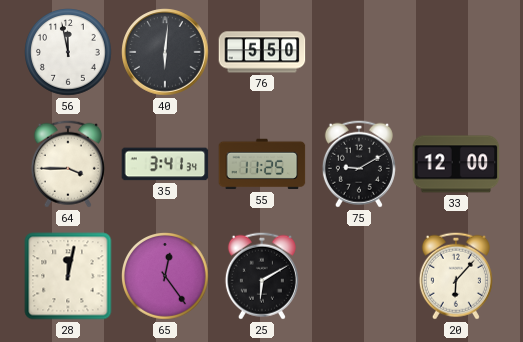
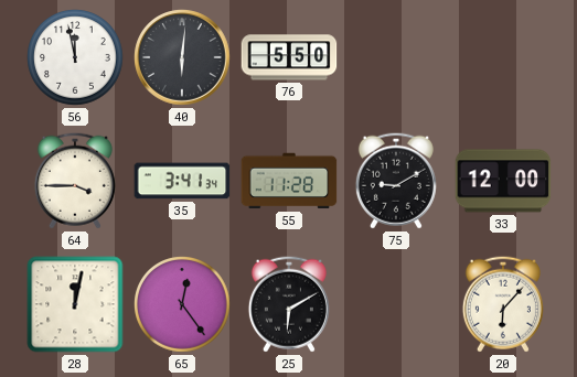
55: 11:25 -> 11:28
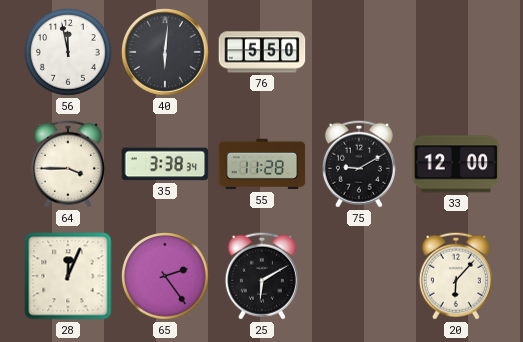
35: 3:41 -> 3:38
28: 12:02 -> 12:04
65: 12:24 -> 2:24
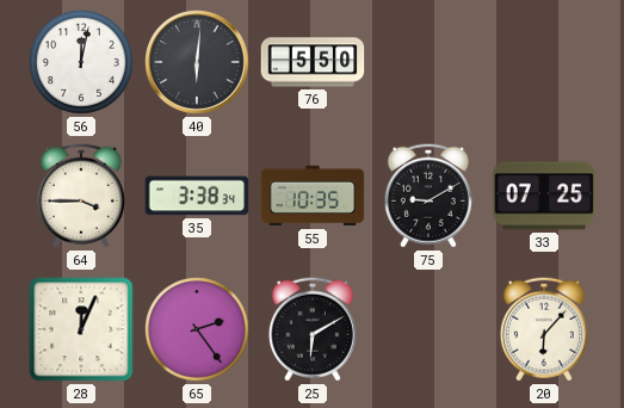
56: 11:58 -> 12:02
55: 11:28 -> 10:35
33: 12:00 -> 07:25
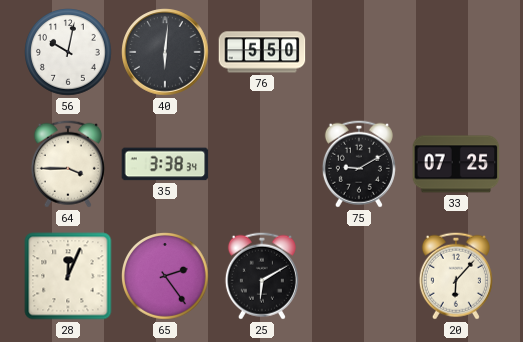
56: 12:02 -> 10:02
55: 10:35 -> none
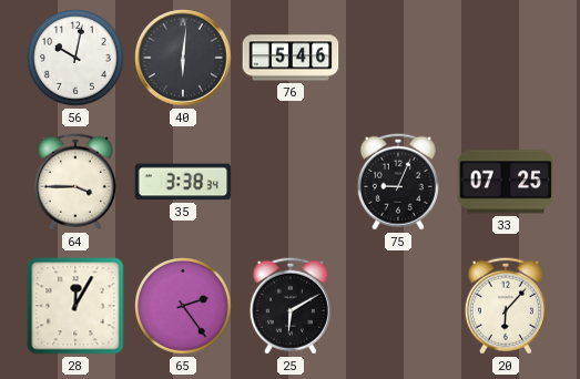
76: 5:50 -> 5:46
75: 9:10 -> 9:04
28: 12:04 -> 12:05
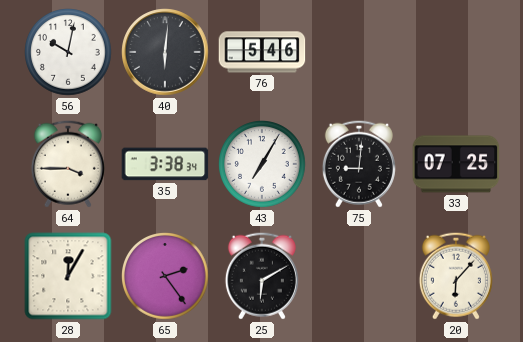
43: none -> 7:05
75: 9:04 -> 9:01
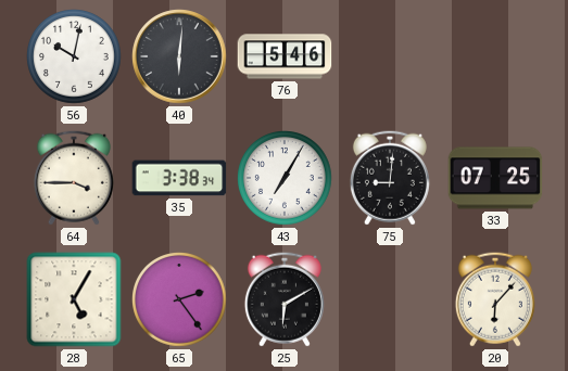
28: 12:05 -> 5:05
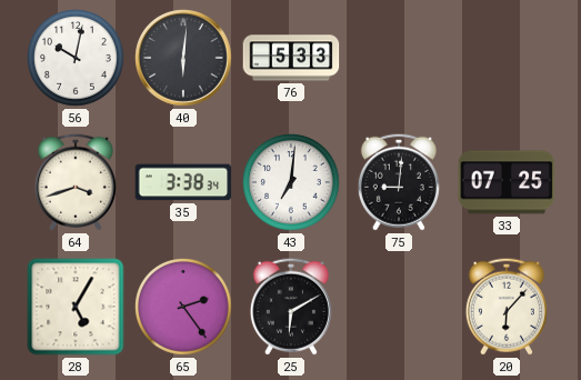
76: 5:46 -> 5:33
64: 3:45 -> 3:42
43: 7:05 -> 7:01
